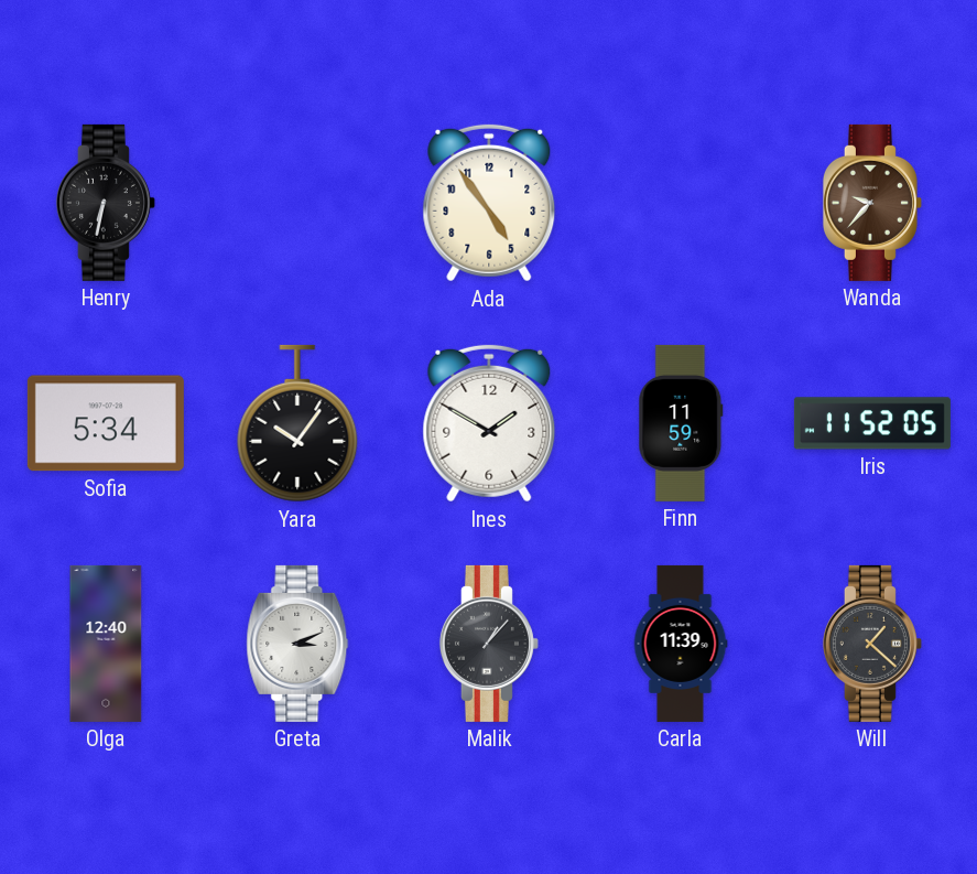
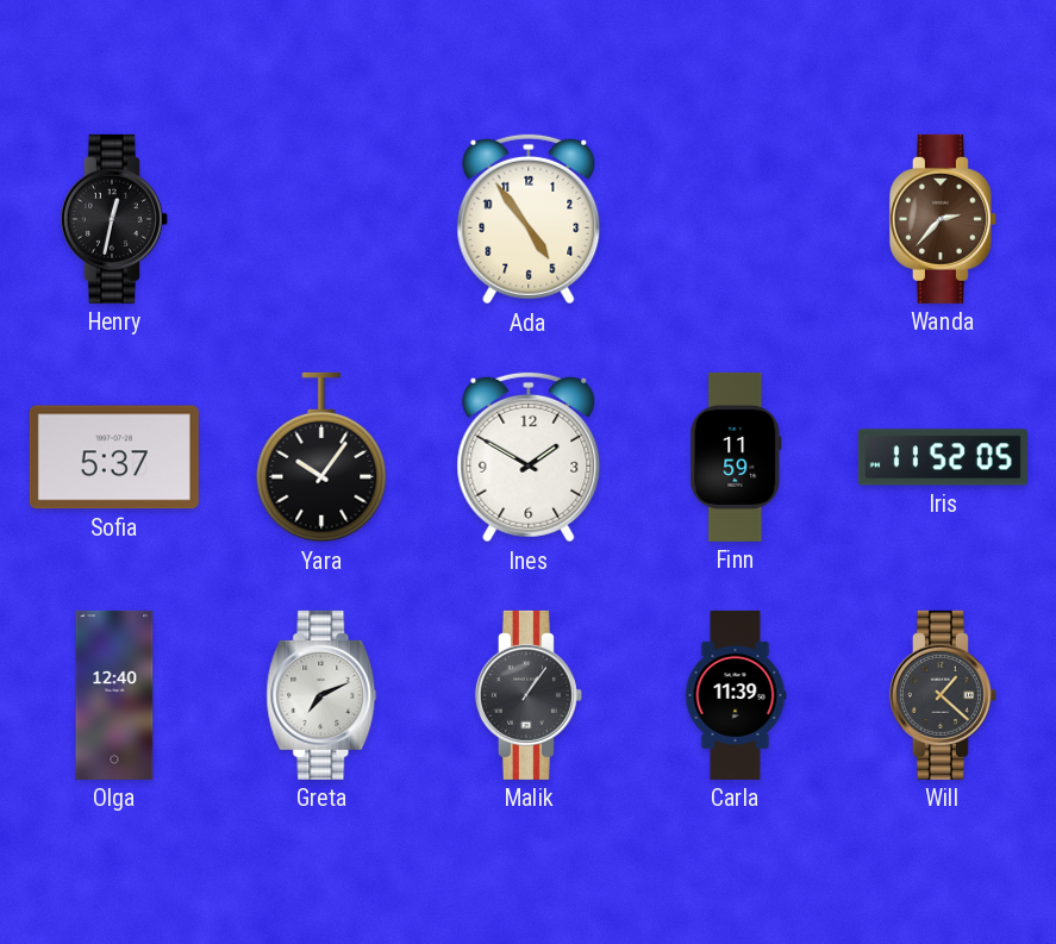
Henry: 6:32 -> 12:32
Wanda: 9:37 -> 2:37
Sofia: 5:34 -> 5:37
Greta: 3:11 -> 7:11
Malik: 1:07 -> 1:06
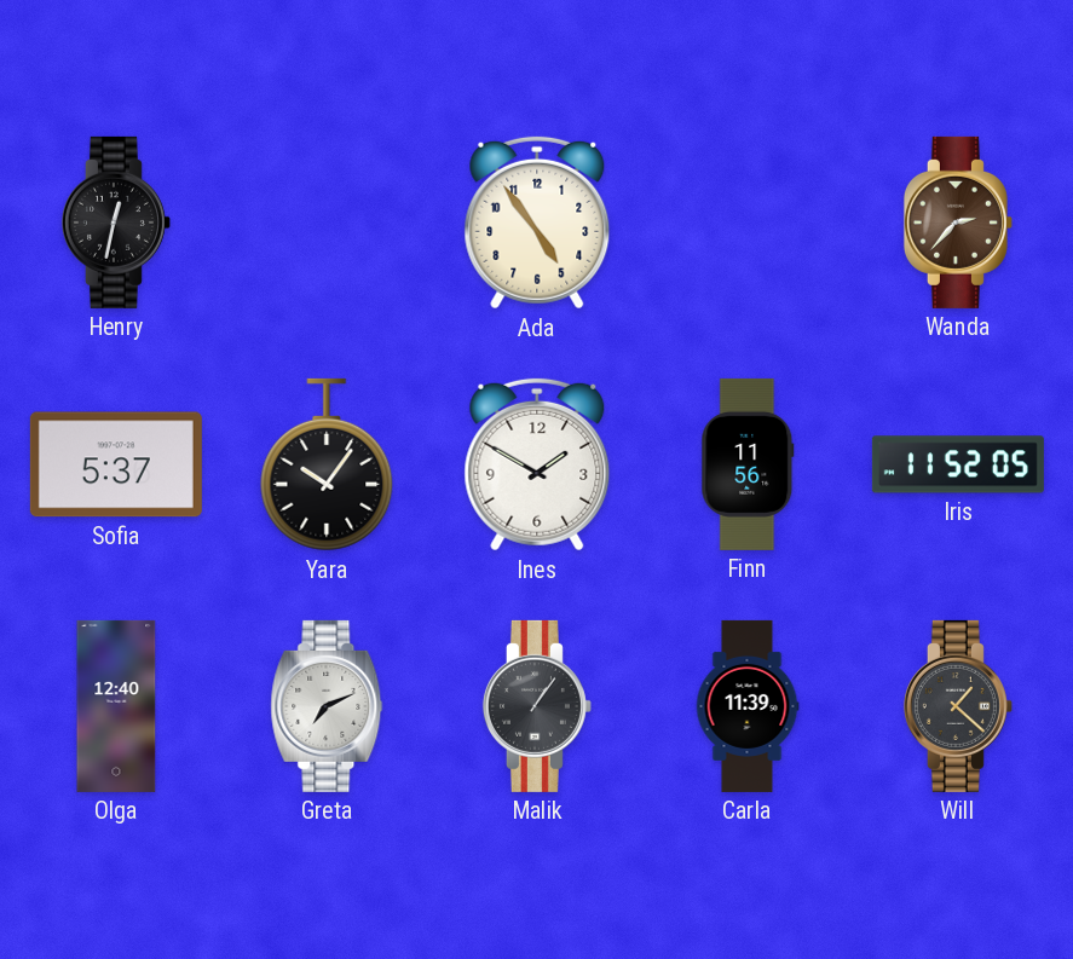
Finn: 11:59 -> 11:56
